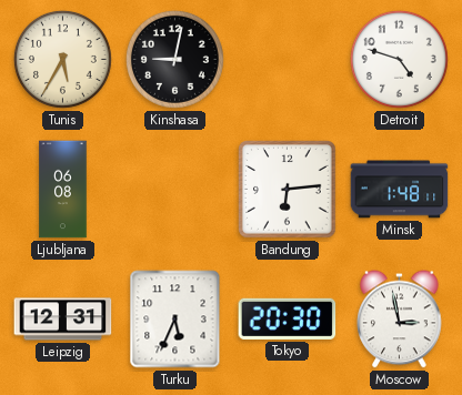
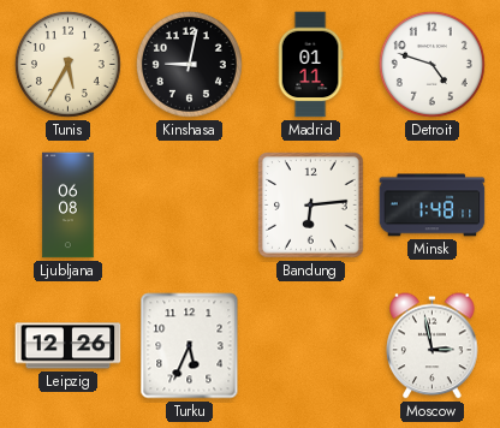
Madrid: none -> 01:11
Leipzig: 12:31 -> 12:26
Tokyo: 20:30 -> none
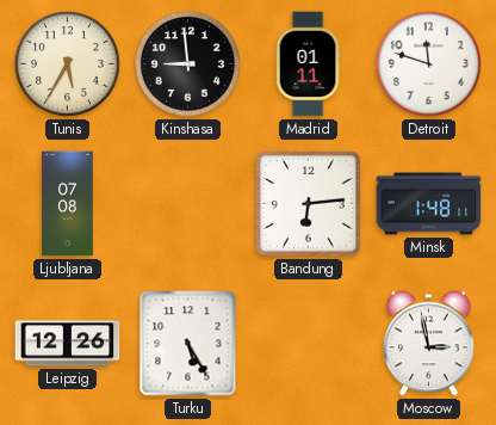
Kinshasa: 9:02 -> 8:59
Detroit: 4:48 -> 11:48
Ljubljana: 06:08 -> 07:08
Turku: 5:34 -> 5:25
